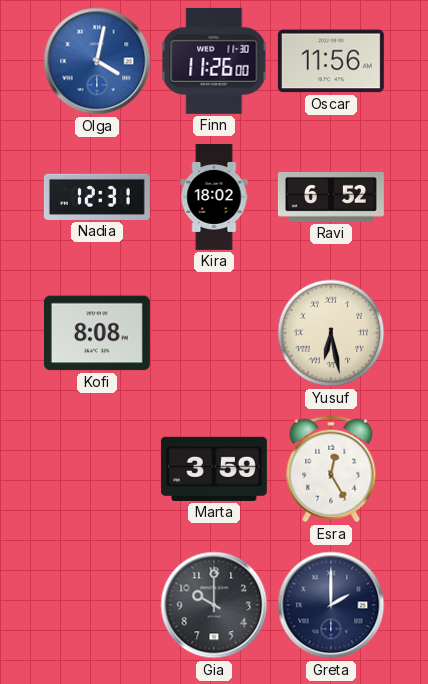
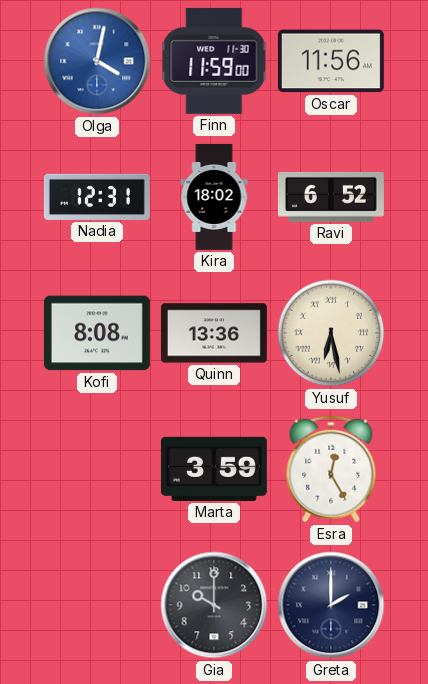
Finn: 11:26 -> 11:59
Quinn: none -> 13:36
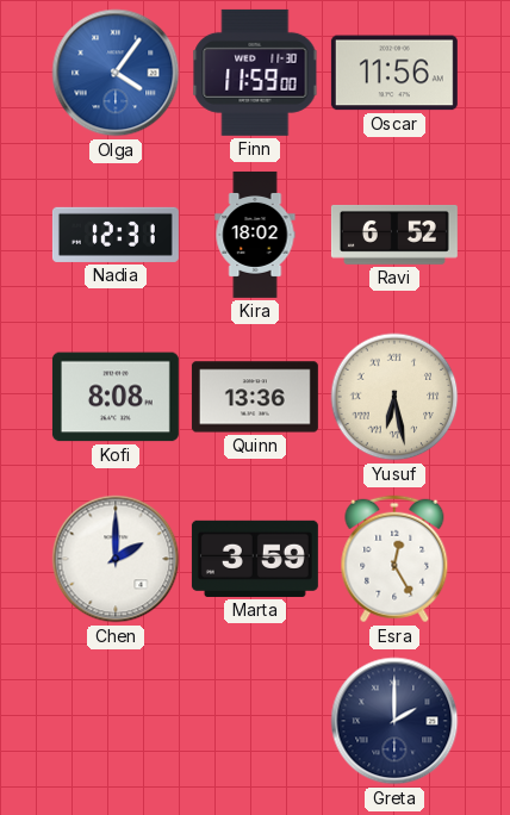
Olga: 4:02 -> 4:06
Chen: none -> 2:00
Gia: 10:00 -> none
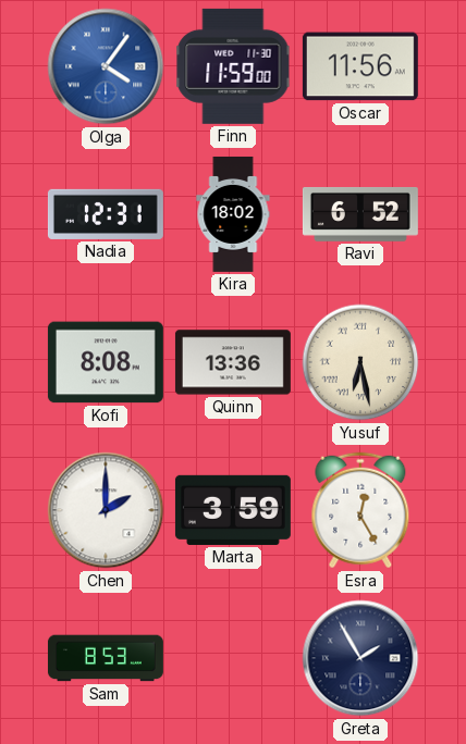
Sam: none -> 8:53
Greta: 2:00 -> 1:55
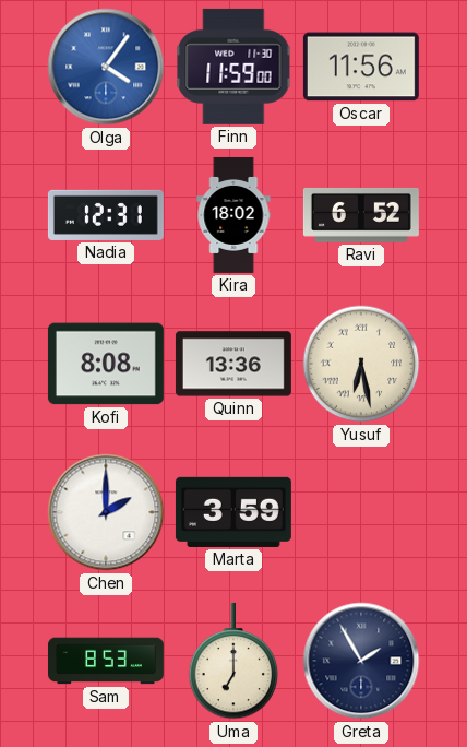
Esra: 12:25 -> none
Uma: none -> 7:00
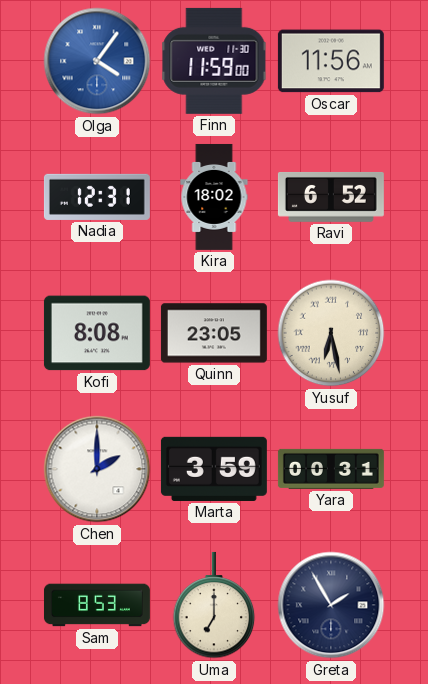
Quinn: 13:36 -> 23:05
Yara: none -> 00:31
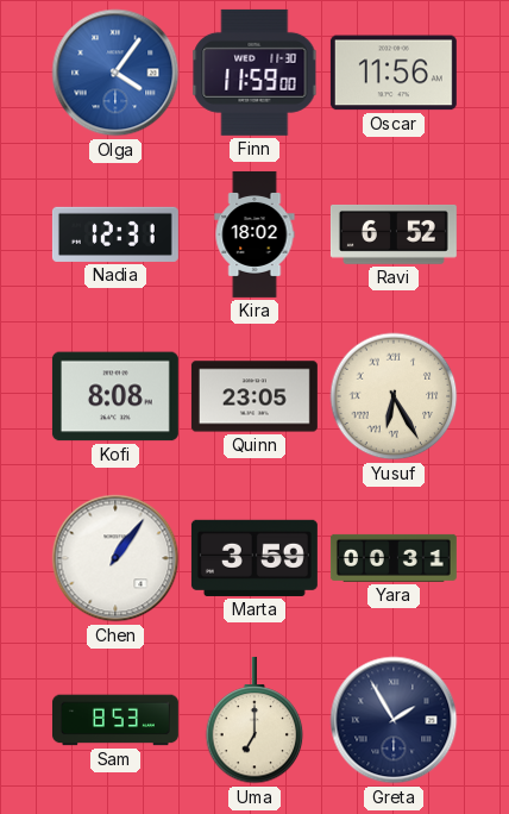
Yusuf: 6:28 -> 6:25
Chen: 2:00 -> 1:06
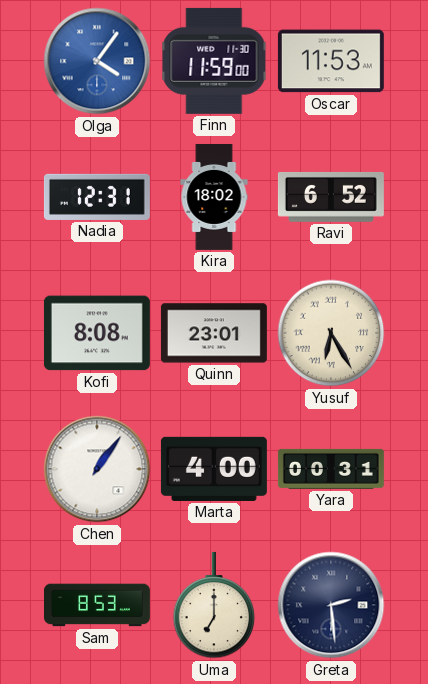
Oscar: 11:56 -> 11:53
Quinn: 23:05 -> 23:01
Marta: 3:59 -> 4:00
Greta: 1:55 -> 2:29
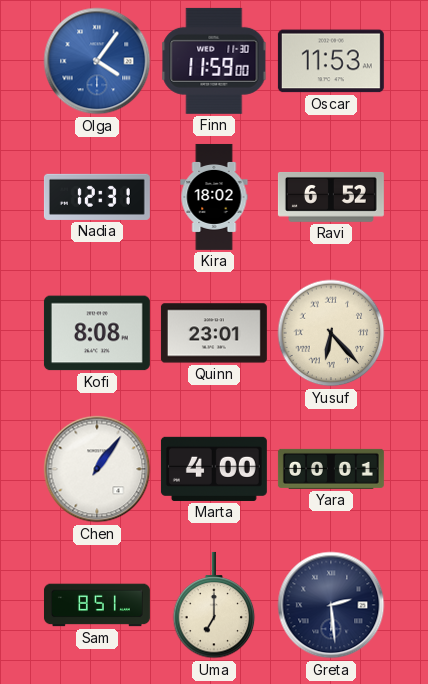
Yusuf: 6:25 -> 6:23
Yara: 00:31 -> 00:01
Sam: 8:53 -> 8:51
